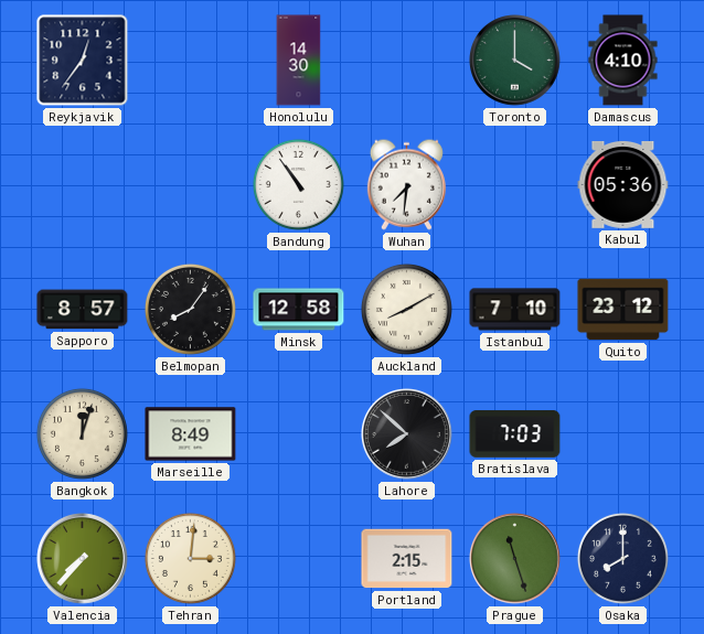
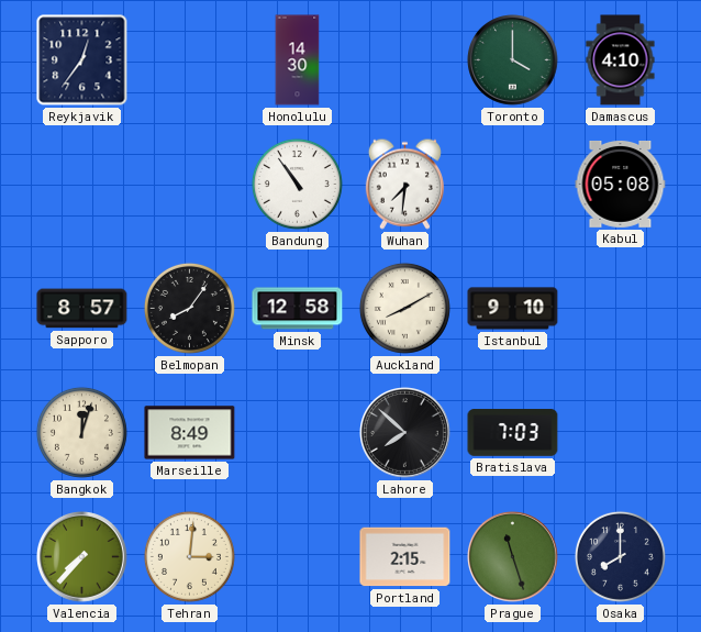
Kabul: 05:36 -> 05:08
Istanbul: 7:10 -> 9:10
Quito: 23:12 -> none
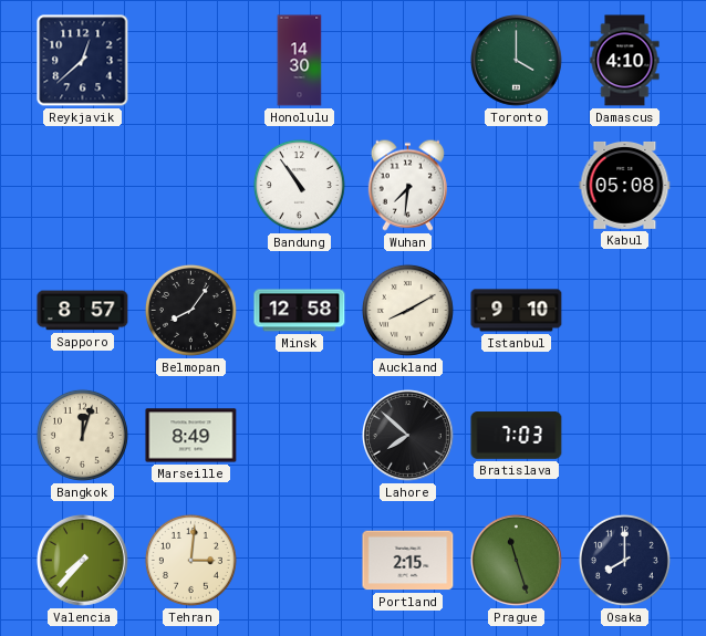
Reykjavik: 12:36 -> 12:38
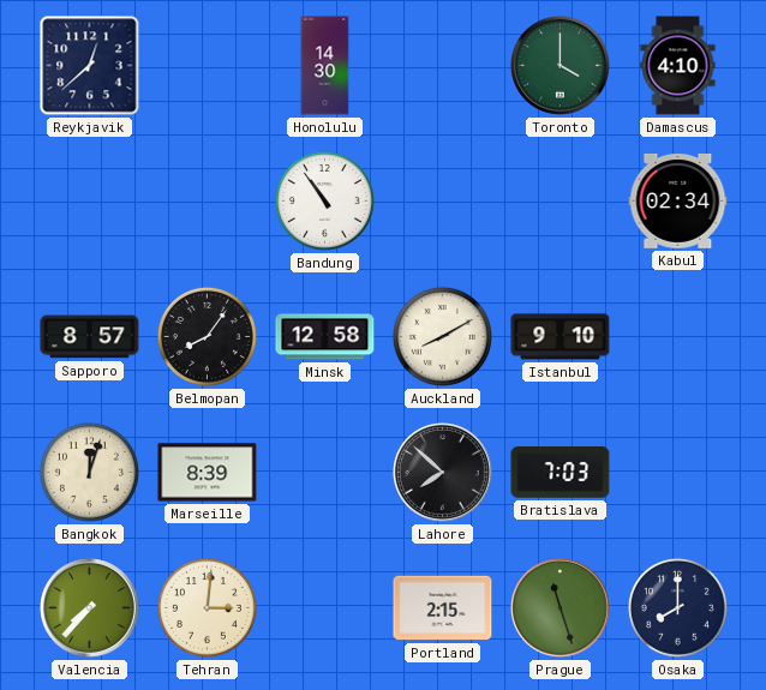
Wuhan: 7:31 -> none
Kabul: 05:08 -> 02:34
Marseille: 8:49 -> 8:39
